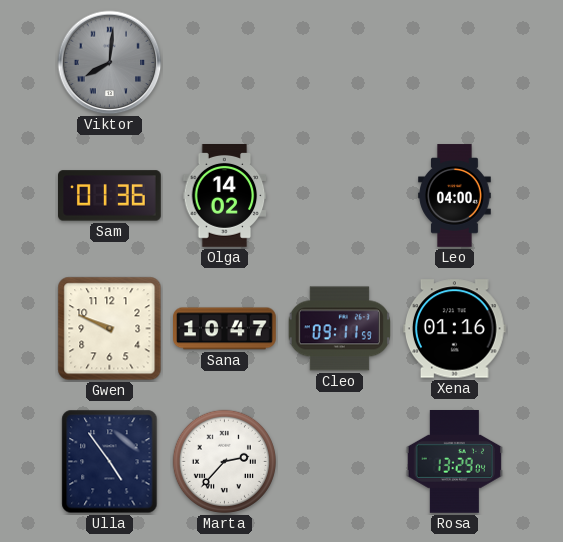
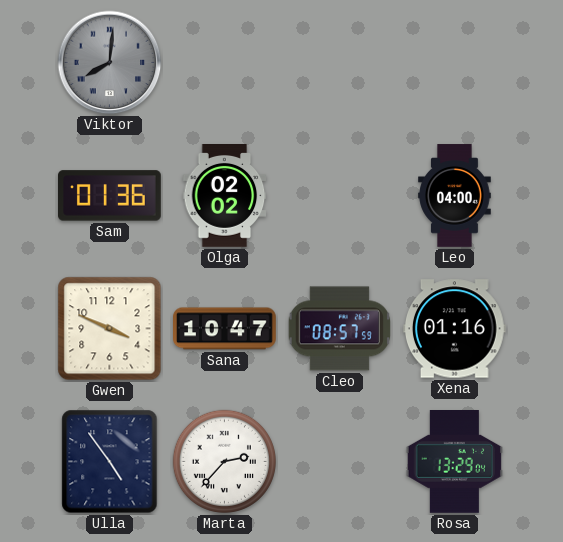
Olga: 14:02 -> 02:02
Gwen: 9:49 -> 3:49
Cleo: 09:11 -> 08:57
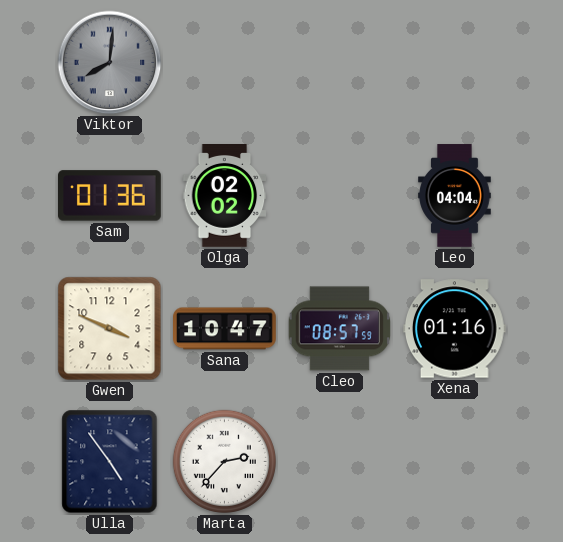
Leo: 04:00 -> 04:04
Rosa: 13:29 -> none
